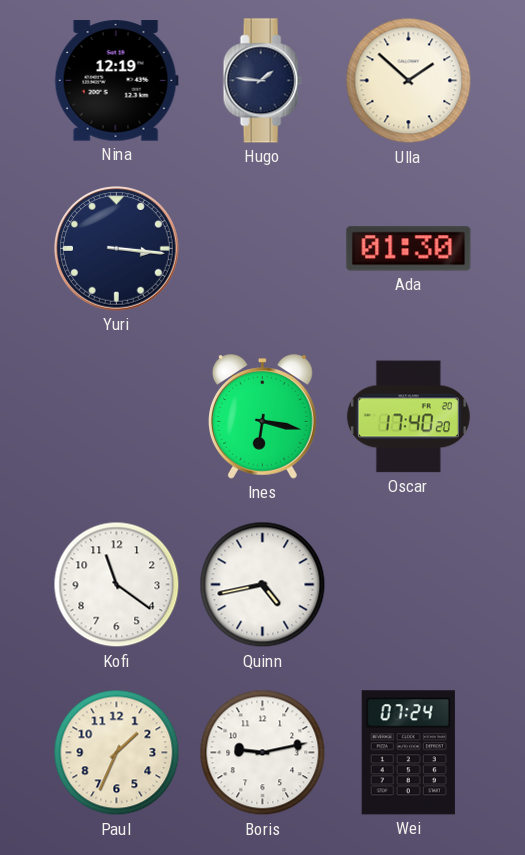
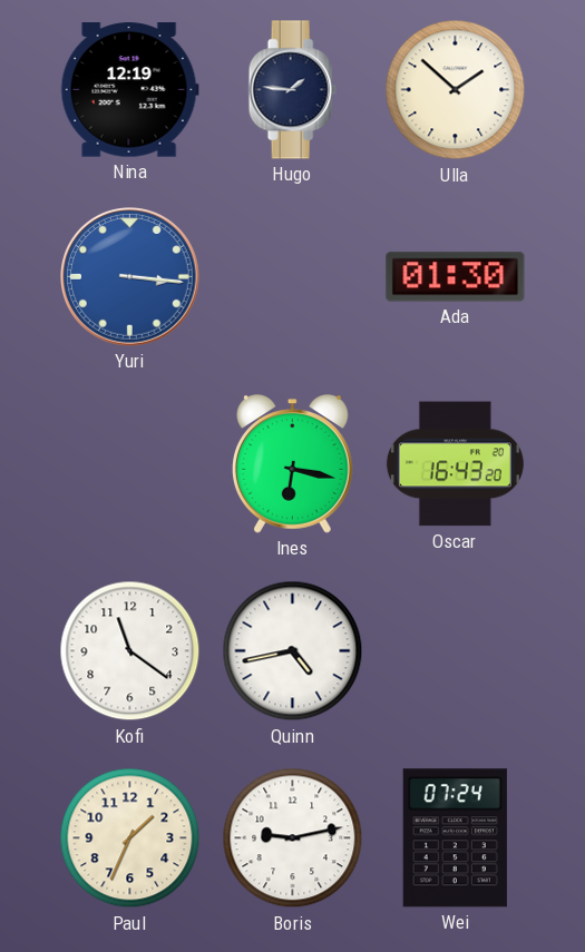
Yuri dial: navy -> blue
Oscar: 17:40 -> 16:43
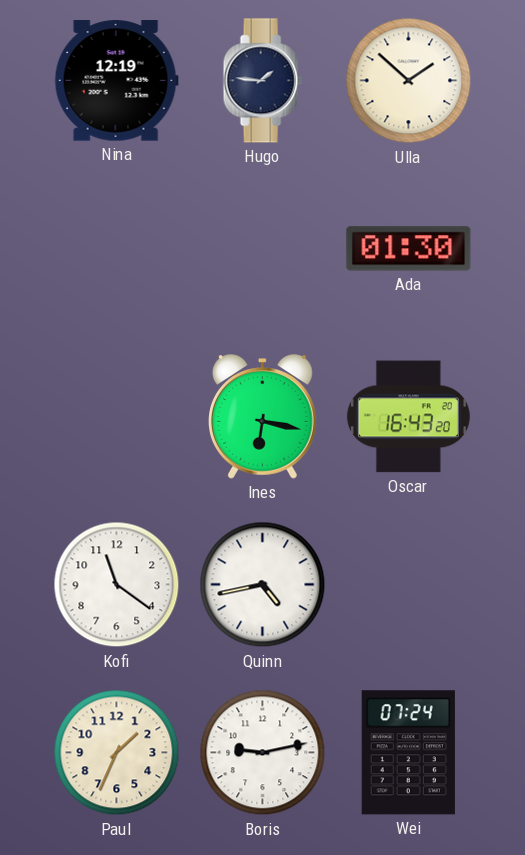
Yuri: 3:16 -> none
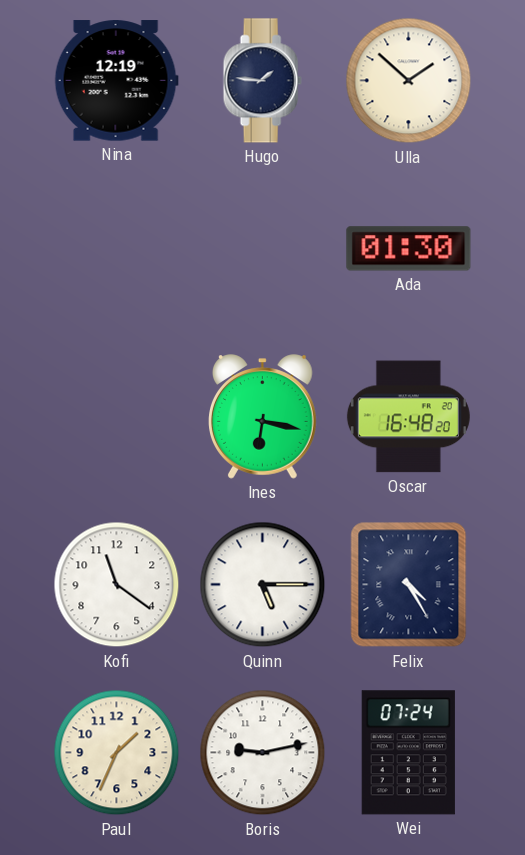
Oscar: 16:43 -> 16:48
Quinn: 4:43 -> 5:15
Felix: none -> 4:25
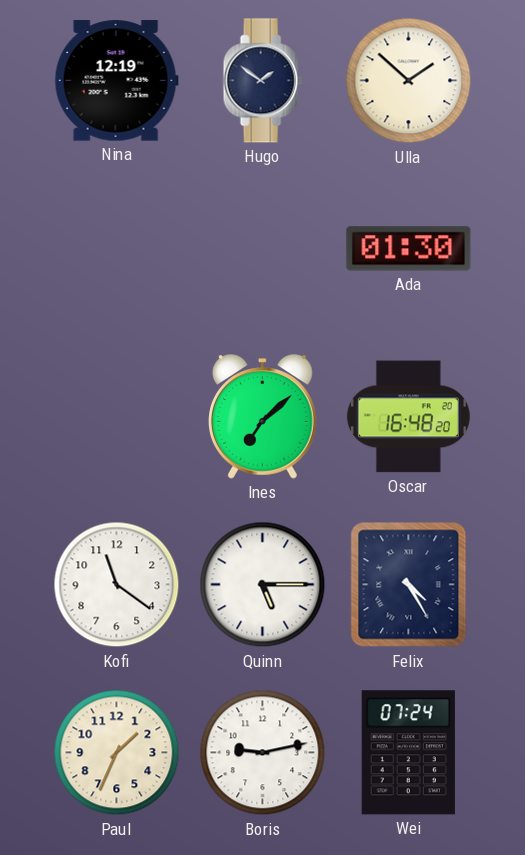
Hugo: 1:46 -> 1:51
Ines: 6:17 -> 7:08
